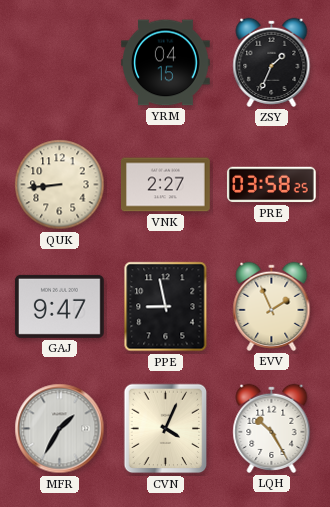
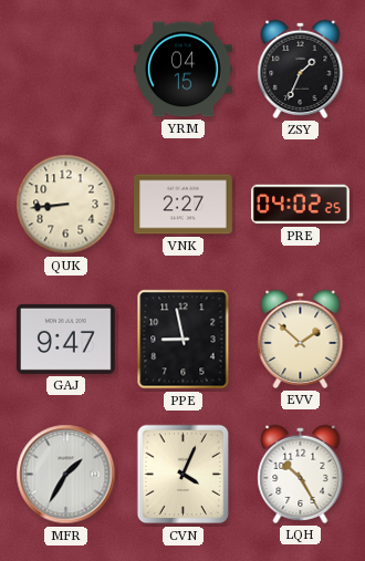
PRE: 03:58 -> 04:02
EVV: 1:56 -> 1:52
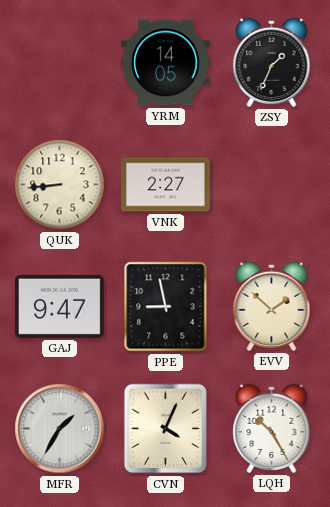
YRM: 04:15 -> 14:05
PRE: 04:02 -> none
